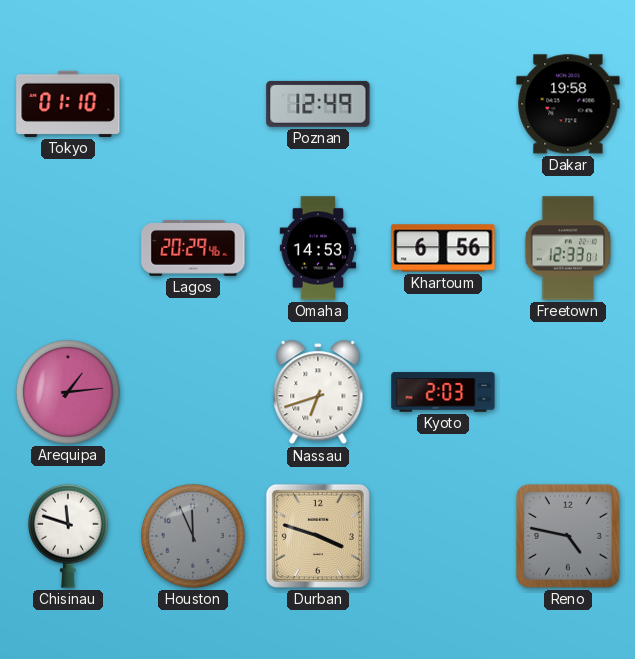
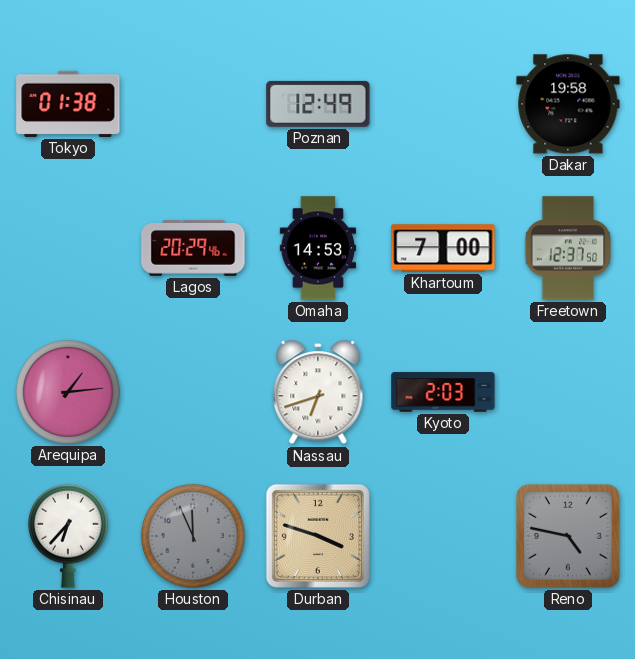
Tokyo: 01:10 -> 01:38
Khartoum: 6:56 -> 7:00
Freetown: 12:33 -> 12:37
Chisinau: 11:48 -> 6:37
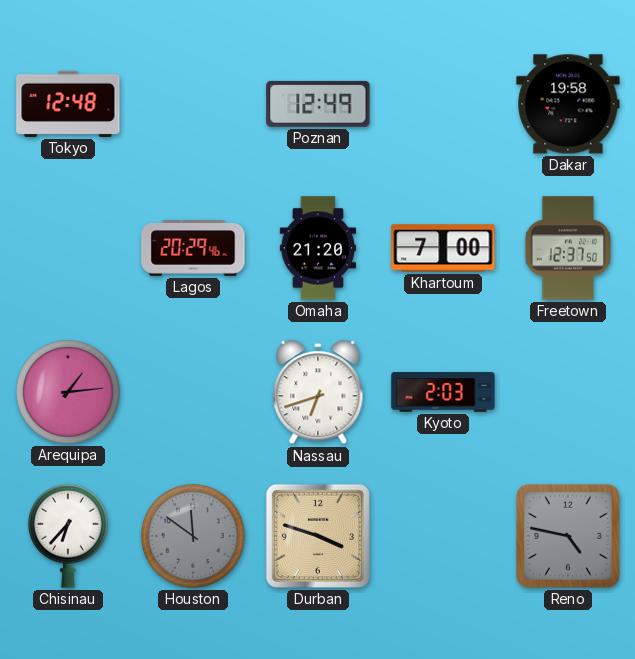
Tokyo: 01:38 -> 12:48
Omaha: 14:53 -> 21:20
Houston: 11:56 -> 11:51
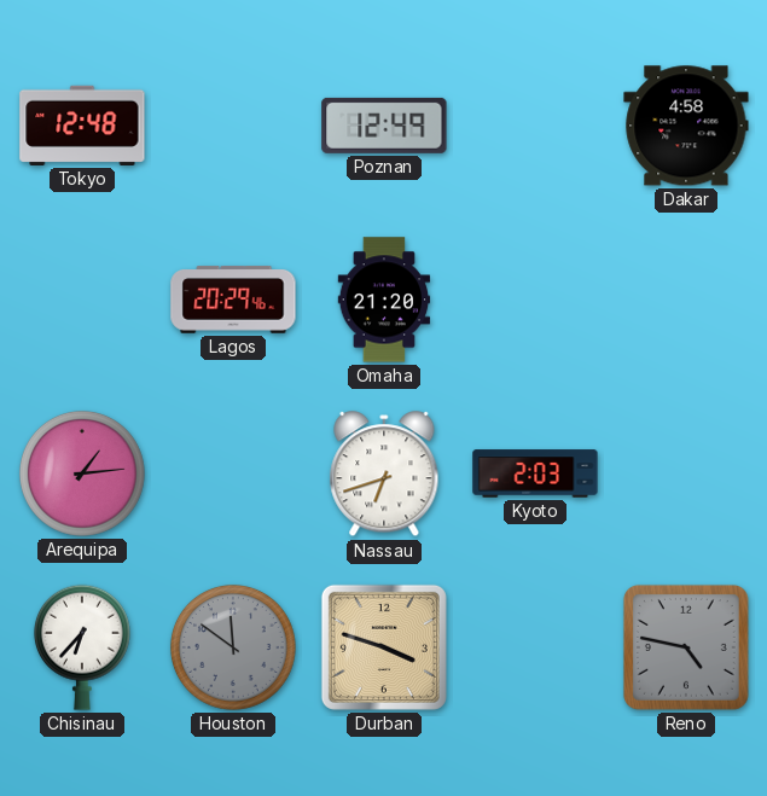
Dakar: 19:58 -> 4:58
Khartoum: 7:00 -> none
Freetown: 12:37 -> none
